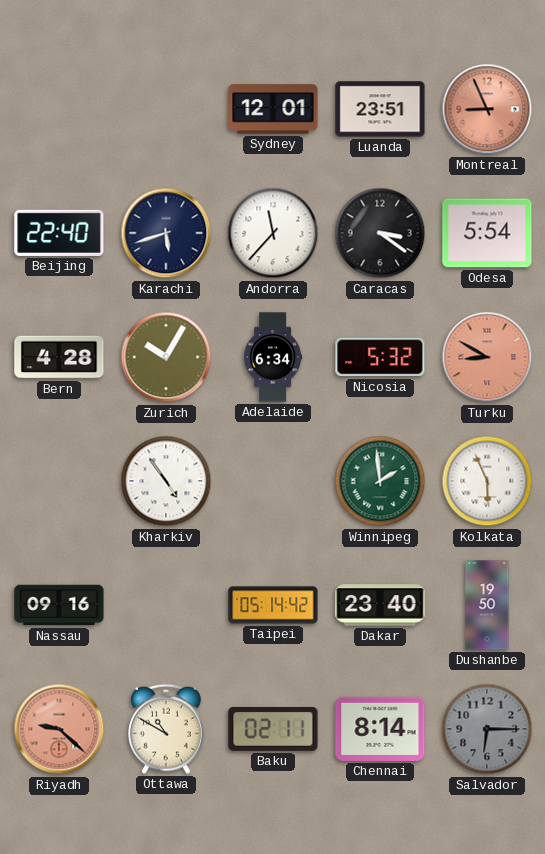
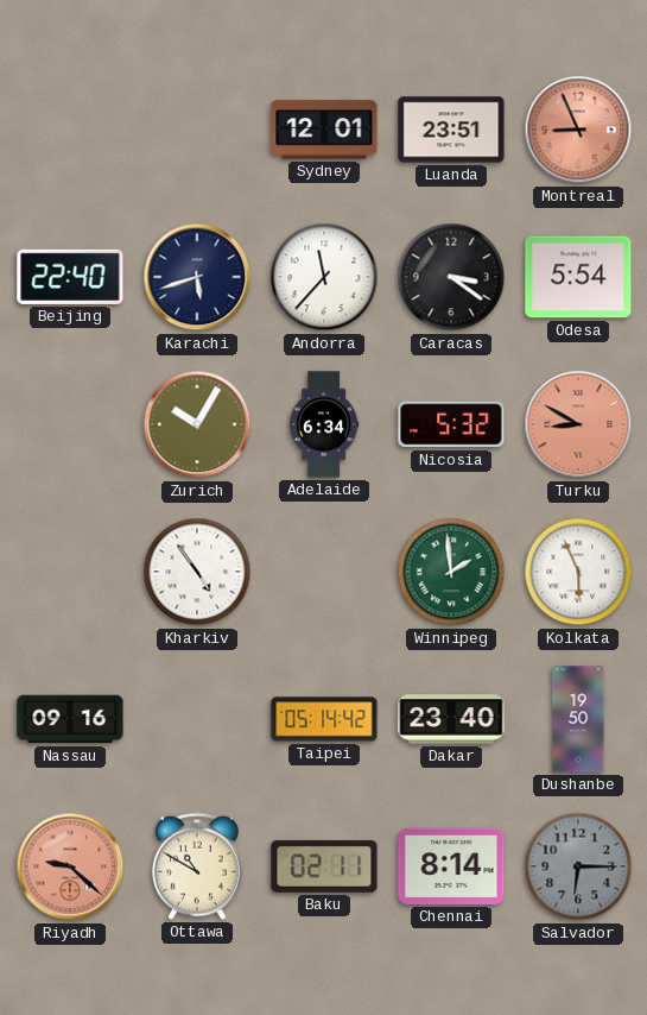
Bern: 4:28 -> none
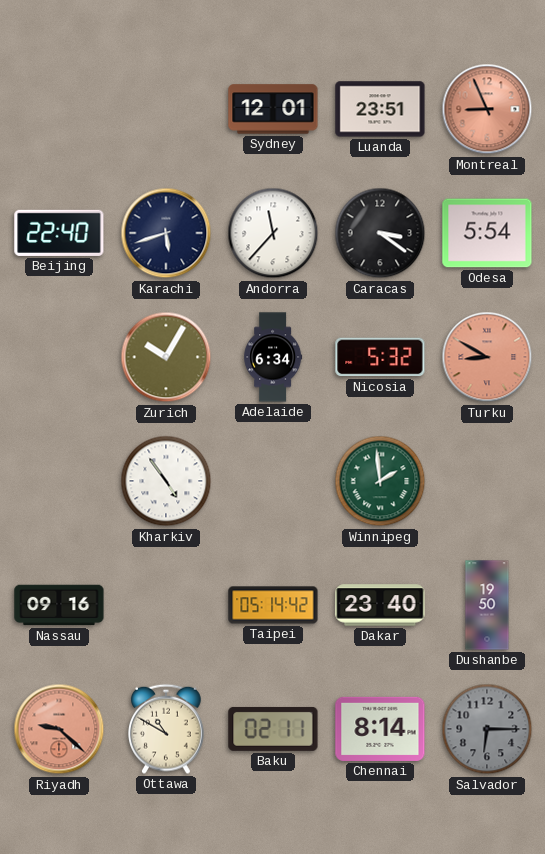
Kolkata: 5:56 -> none
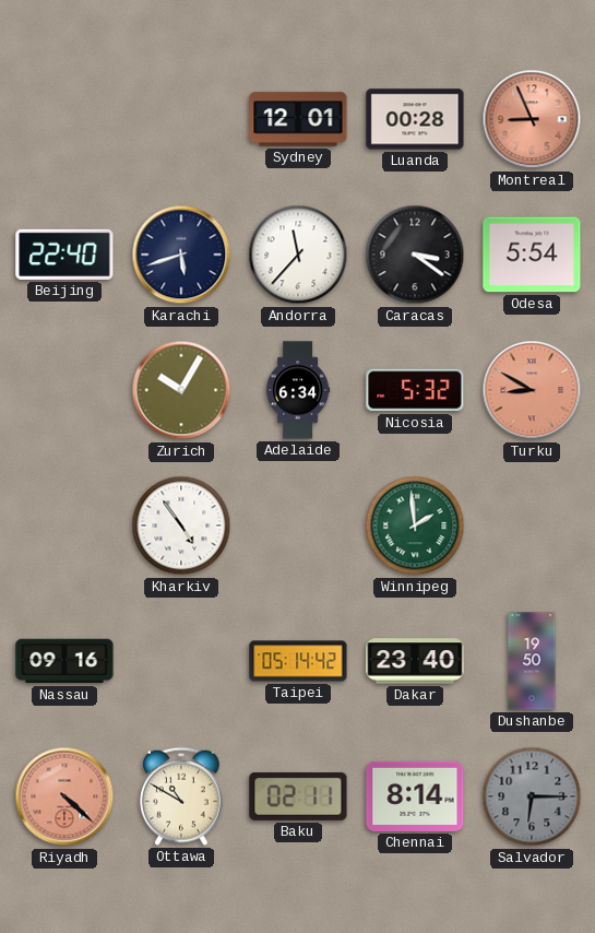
Luanda: 23:51 -> 00:28
Riyadh: 9:22 -> 4:22
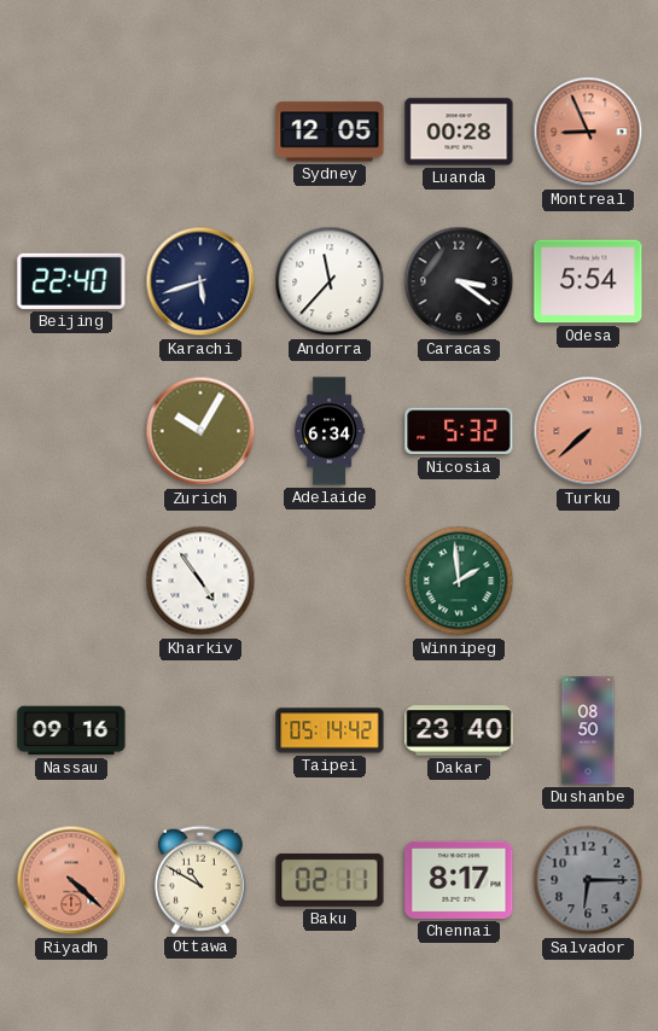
Sydney: 12:01 -> 12:05
Turku: 8:50 -> 7:38
Dushanbe: 19:50 -> 08:50
Chennai: 8:14 -> 8:17
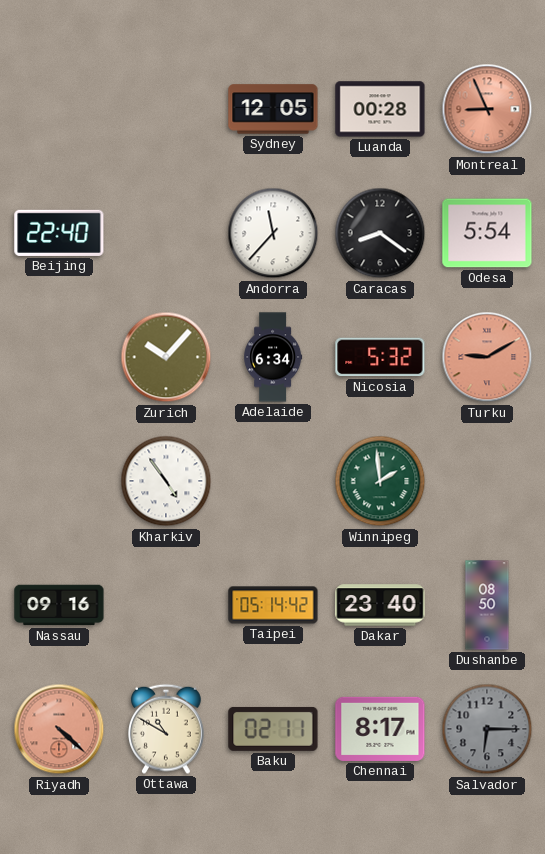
Karachi: 5:42 -> none
Caracas: 3:21 -> 8:21
Zurich: 10:05 -> 10:07
Turku: 7:38 -> 9:10
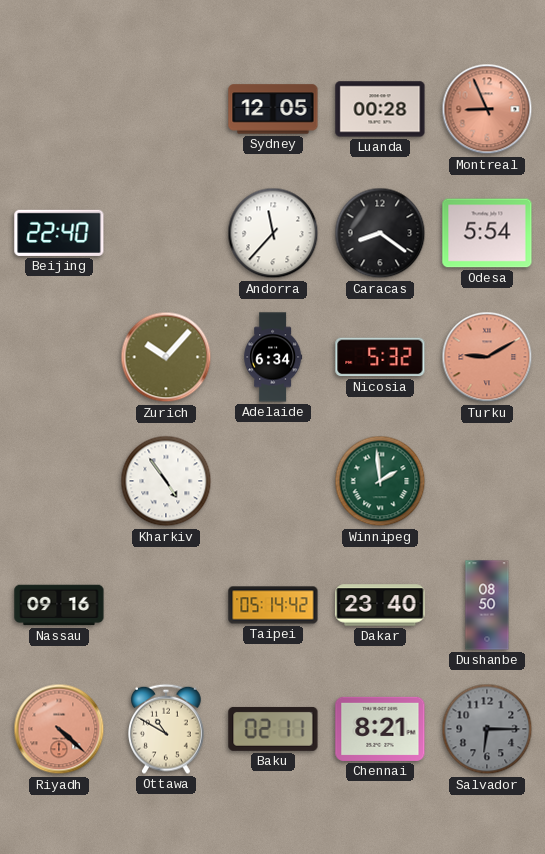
Chennai: 8:17 -> 8:21
